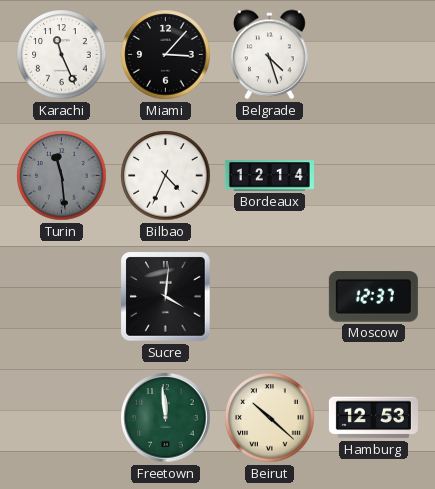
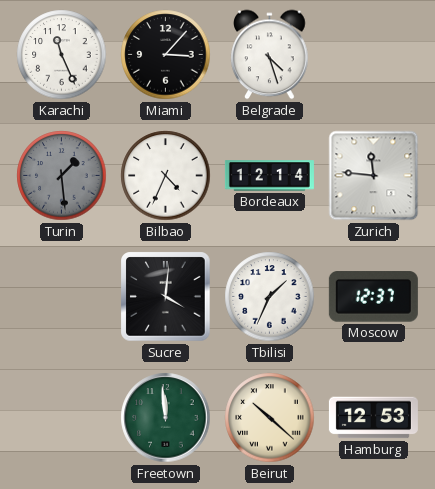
Turin: 11:29 -> 1:29
Zurich: none -> 11:46
Tbilisi: none -> 1:34
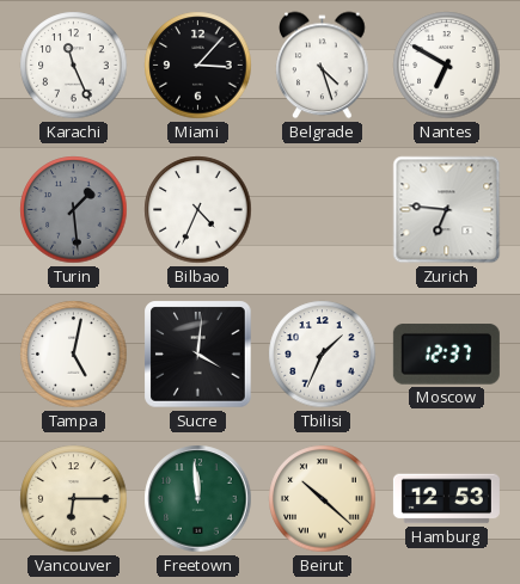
Nantes: none -> 6:50
Bordeaux: 12:14 -> none
Zurich: 11:46 -> 6:46
Tampa: none -> 5:02
Vancouver: none -> 6:15
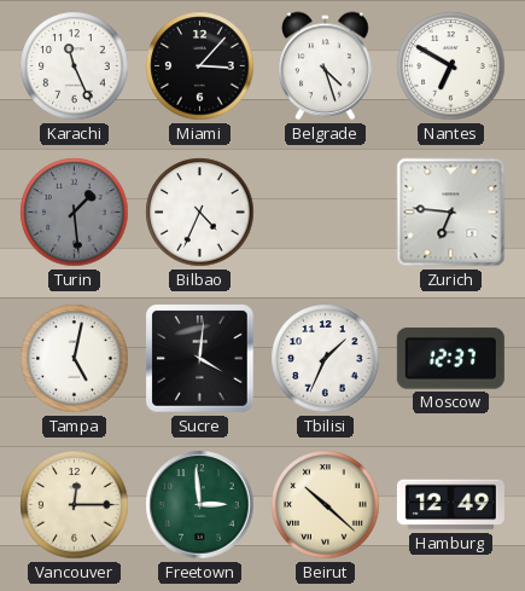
Vancouver: 6:15 -> 12:15
Freetown: 11:59 -> 2:59
Hamburg: 12:53 -> 12:49
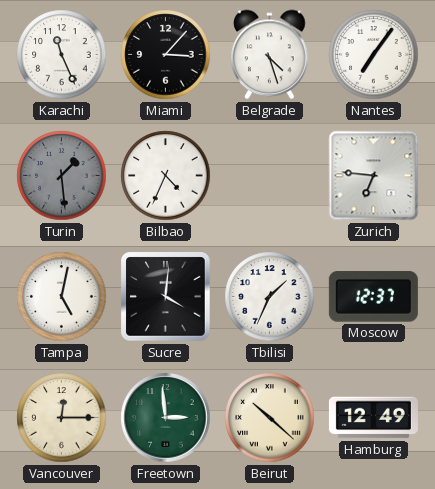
Nantes: 6:50 -> 7:06
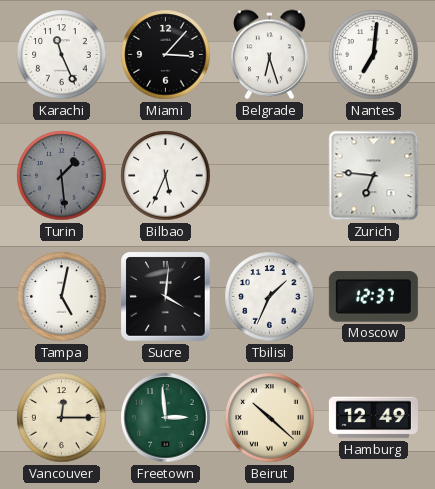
Belgrade: 4:27 -> 6:27
Nantes: 7:06 -> 7:01
Bilbao: 4:34 -> 5:34
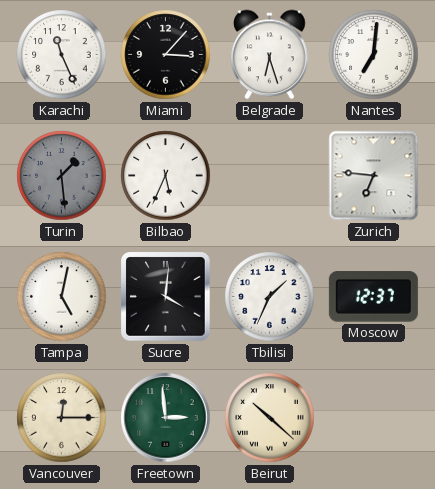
Hamburg: 12:49 -> none
